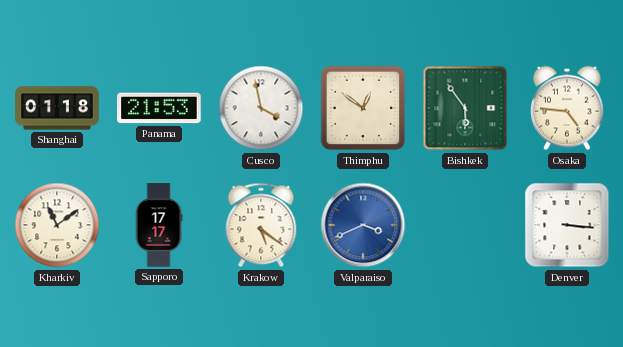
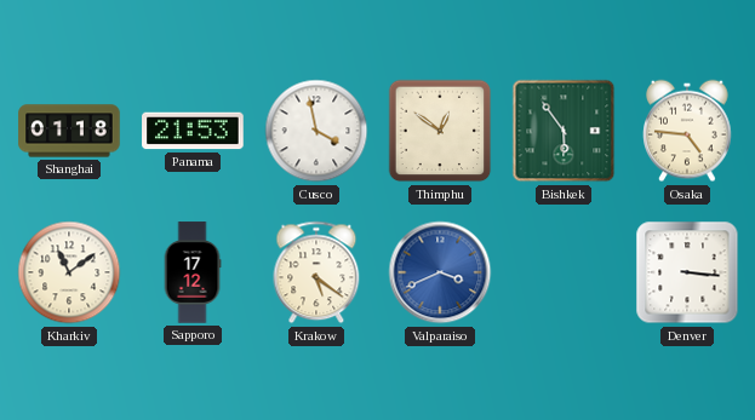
Sapporo: 17:17 -> 17:12
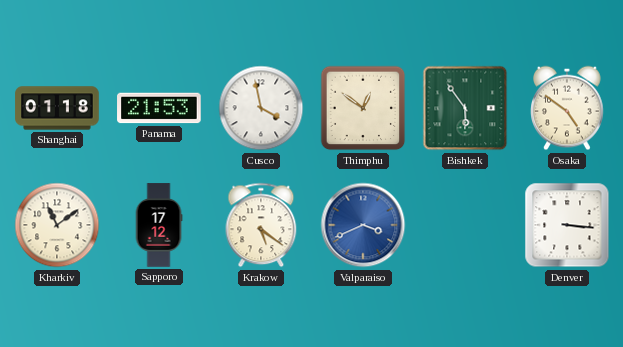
Osaka: 4:46 -> 4:51
